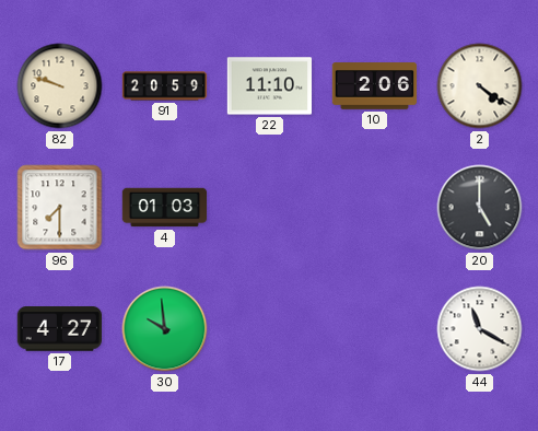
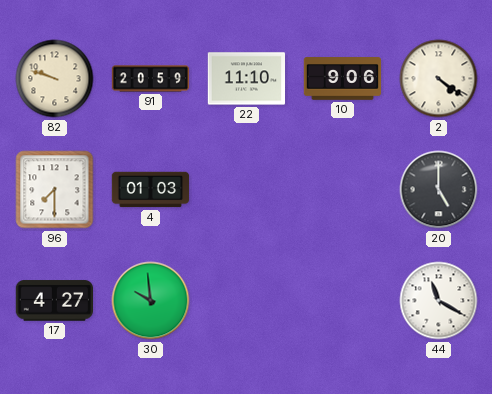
10: 2:06 -> 9:06
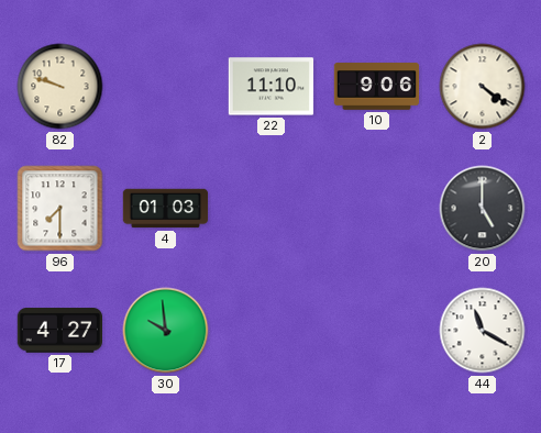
91: 20:59 -> none
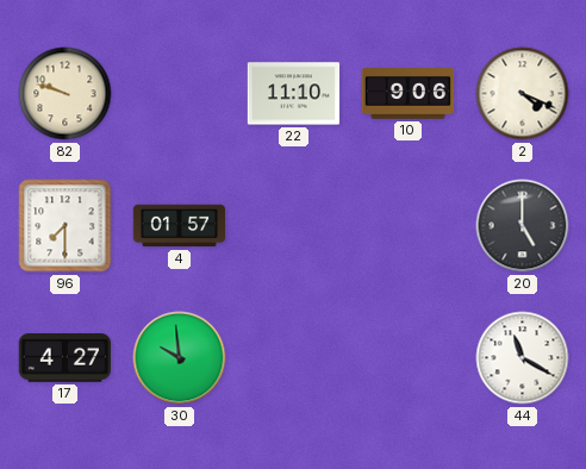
2: 4:21 -> 4:19
4: 01:03 -> 01:57
